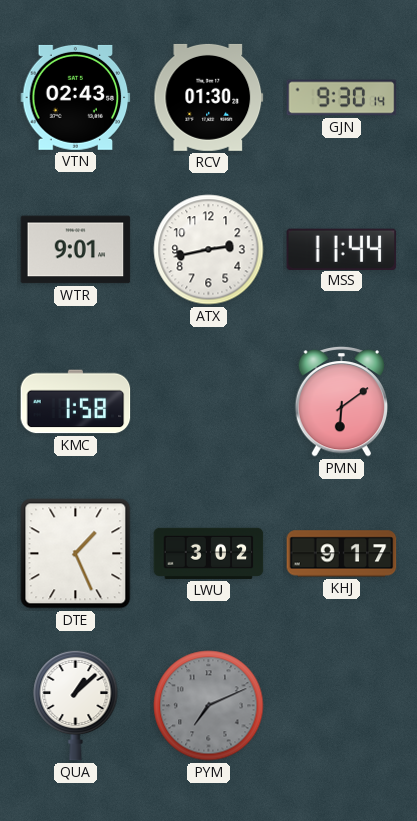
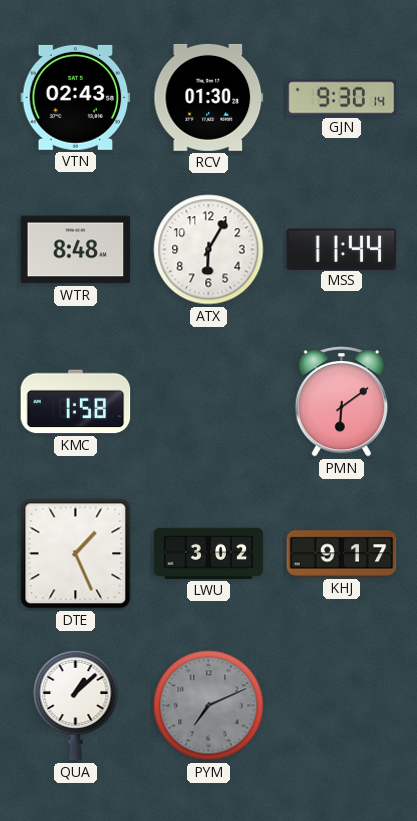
WTR: 9:01 -> 8:48
ATX: 2:43 -> 6:05
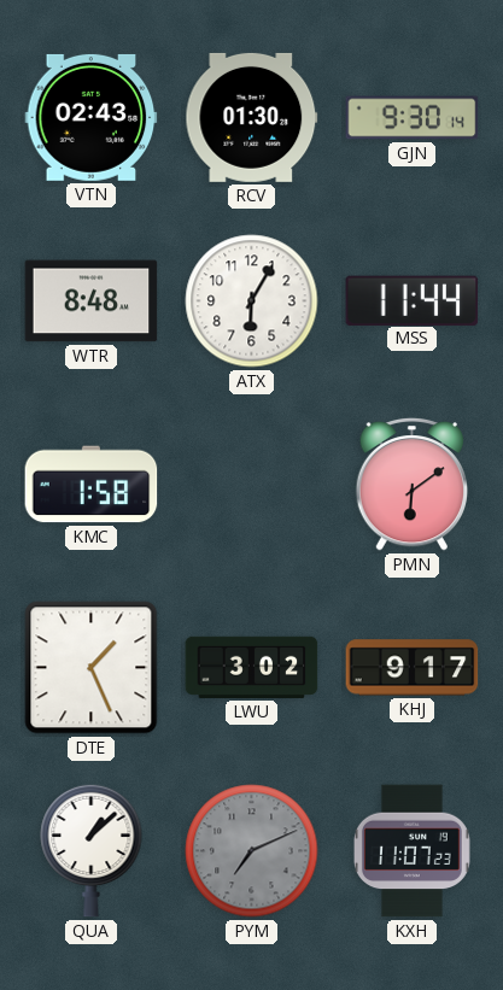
KXH: none -> 11:07
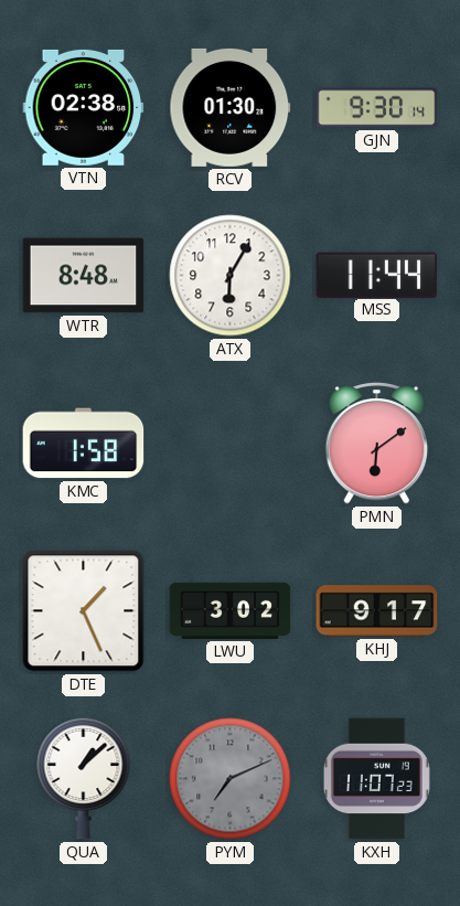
VTN: 02:43 -> 02:38
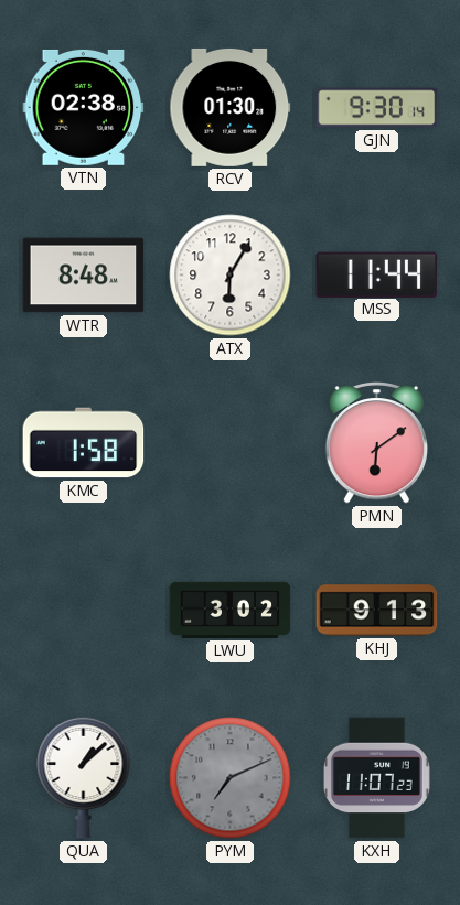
DTE: 1:26 -> none
KHJ: 9:17 -> 9:13
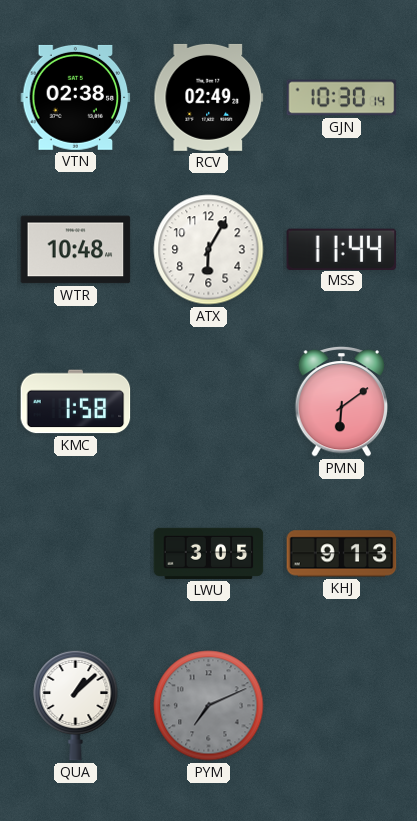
RCV: 01:30 -> 02:49
GJN: 9:30 -> 10:30
WTR: 8:48 -> 10:48
LWU: 3:02 -> 3:05
KXH: 11:07 -> none
